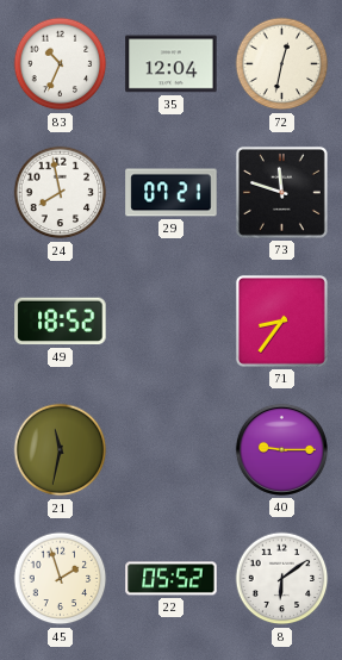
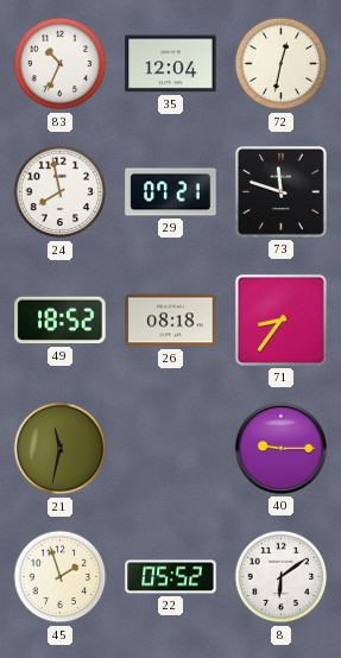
26: none -> 08:18
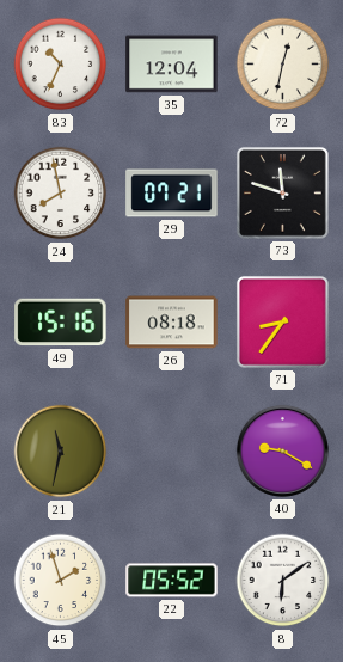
49: 18:52 -> 15:16
40: 9:15 -> 9:20
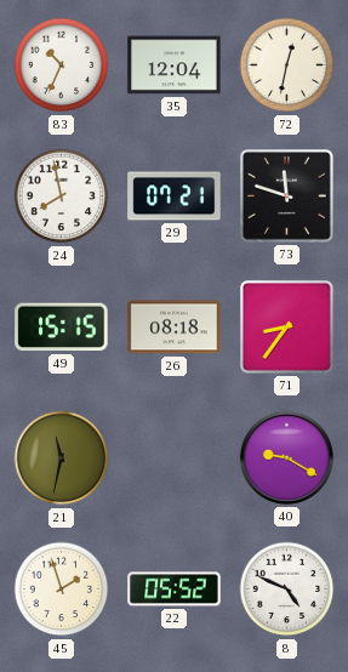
49: 15:16 -> 15:15
8: 6:09 -> 4:49
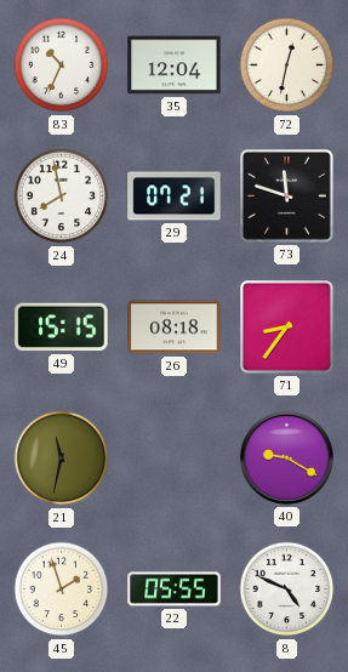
22: 05:52 -> 05:55
